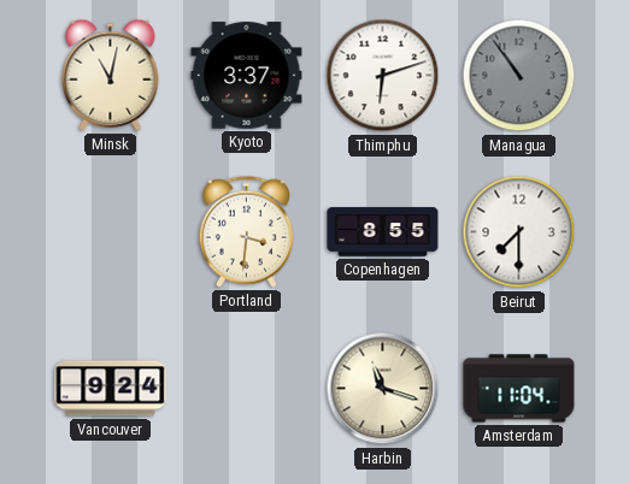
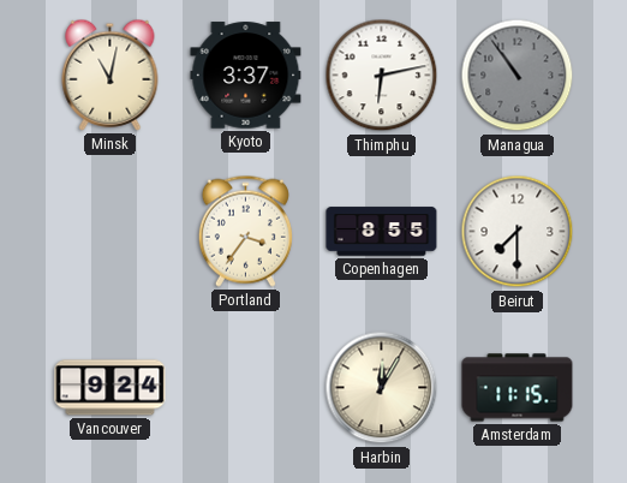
Thimphu: 6:12 -> 6:13
Portland: 3:31 -> 3:36
Harbin: 11:18 -> 12:05
Amsterdam: 11:04 -> 11:15
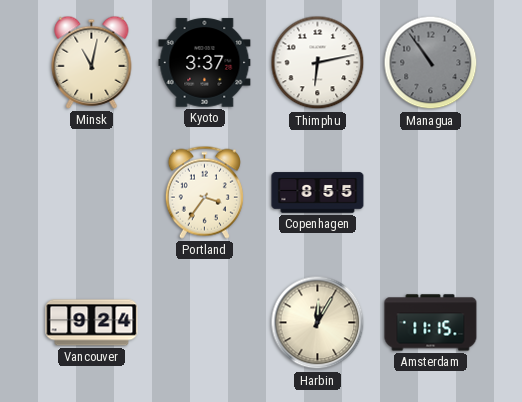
Beirut: 7:30 -> none
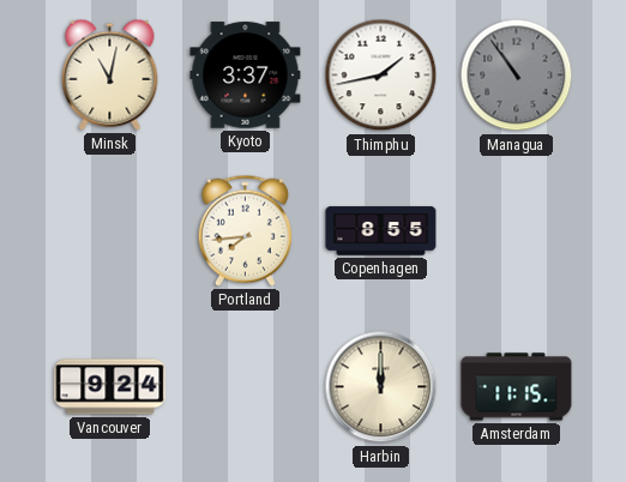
Thimphu: 6:13 -> 1:43
Portland: 3:36 -> 7:44
Harbin: 12:05 -> 12:00
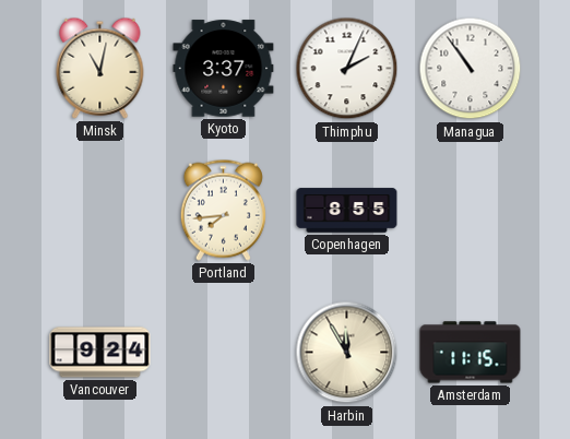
Thimphu: 1:43 -> 2:04
Managua dial: grey -> white
Harbin: 12:00 -> 11:55
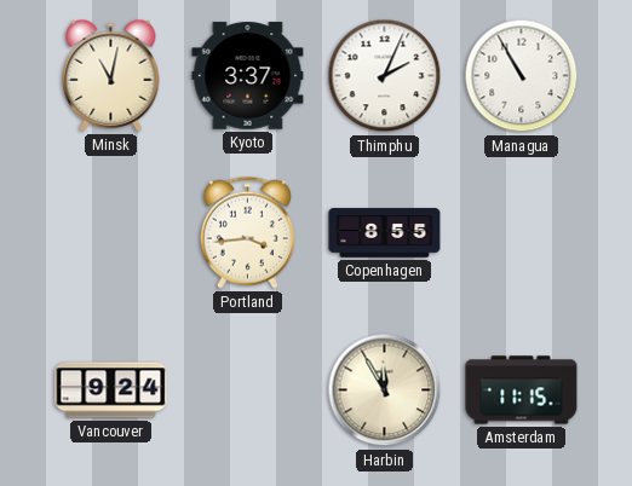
Managua: 10:54 -> 10:55
Portland: 7:44 -> 3:44
